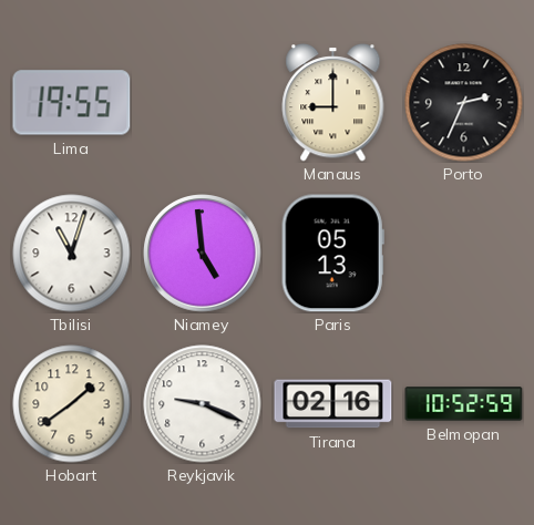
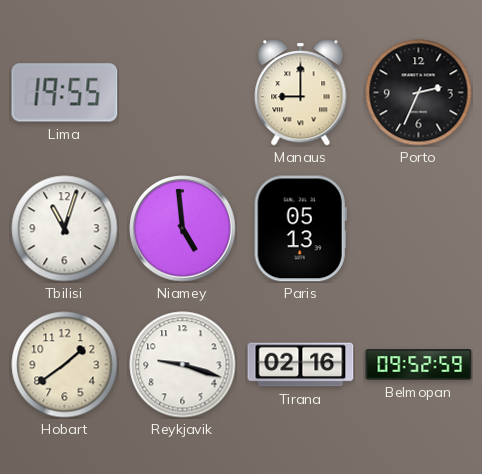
Reykjavik: 9:19 -> 9:18
Belmopan: 10:52 -> 09:52
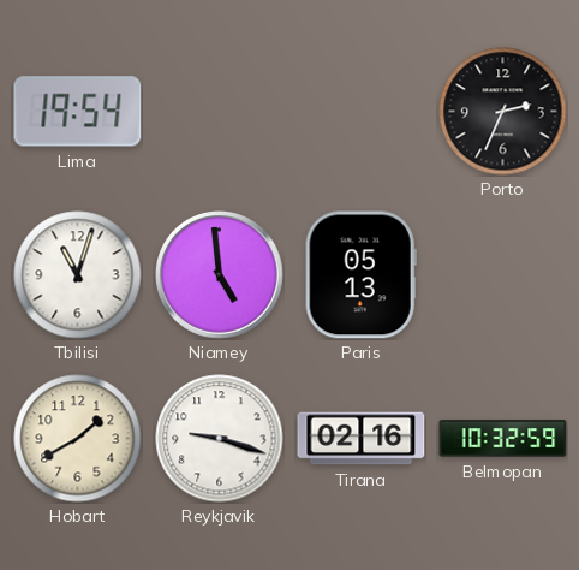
Lima: 19:55 -> 19:54
Manaus: 9:00 -> none
Hobart: 1:39 -> 1:40
Belmopan: 09:52 -> 10:32
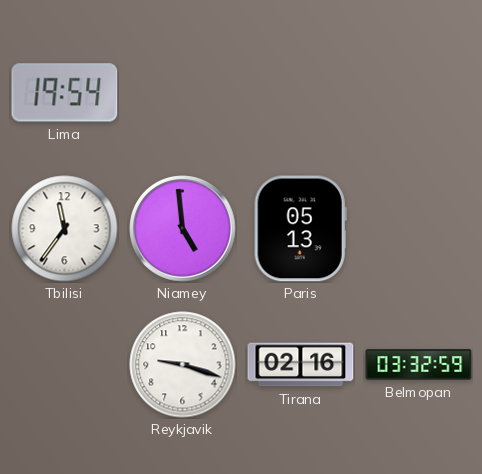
Porto: 2:34 -> none
Tbilisi: 11:03 -> 11:36
Hobart: 1:40 -> none
Belmopan: 10:32 -> 03:32
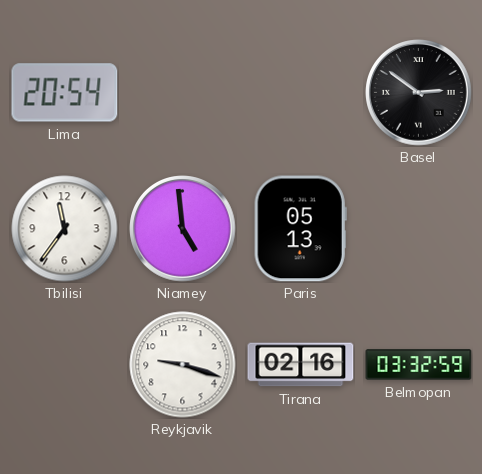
Lima: 19:54 -> 20:54
Basel: none -> 2:51
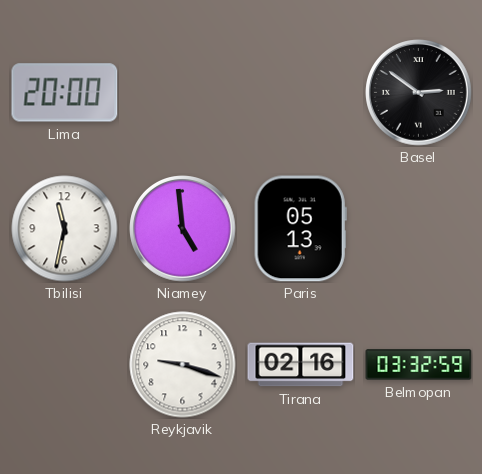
Lima: 20:54 -> 20:00
Tbilisi: 11:36 -> 11:32
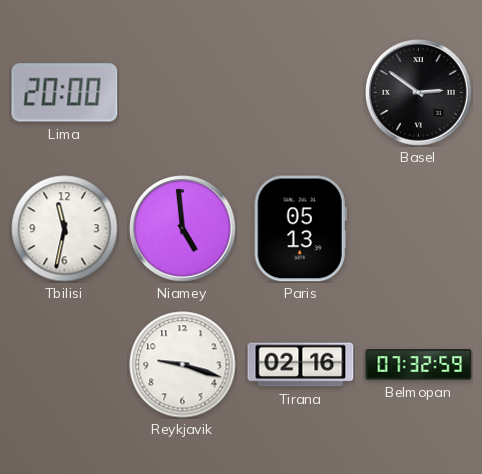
Belmopan: 03:32 -> 07:32
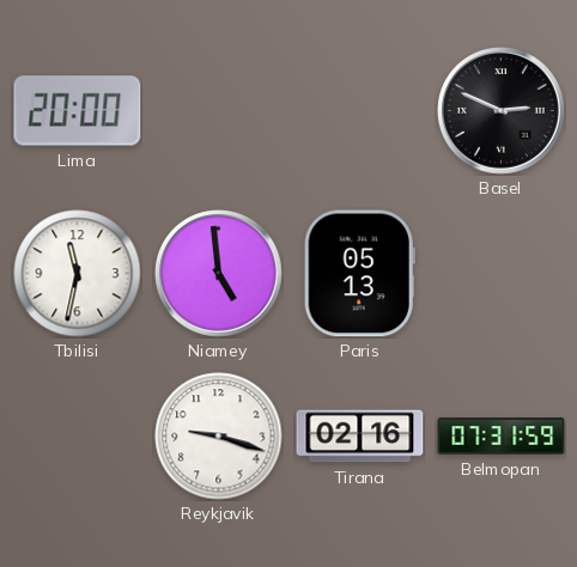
Basel: 2:51 -> 2:49
Belmopan: 07:32 -> 07:31
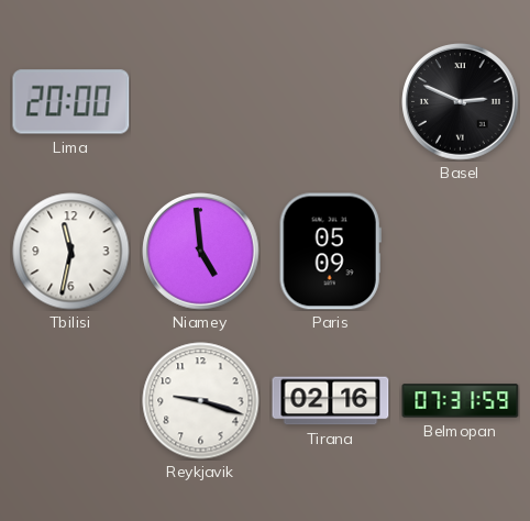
Paris: 05:13 -> 05:09
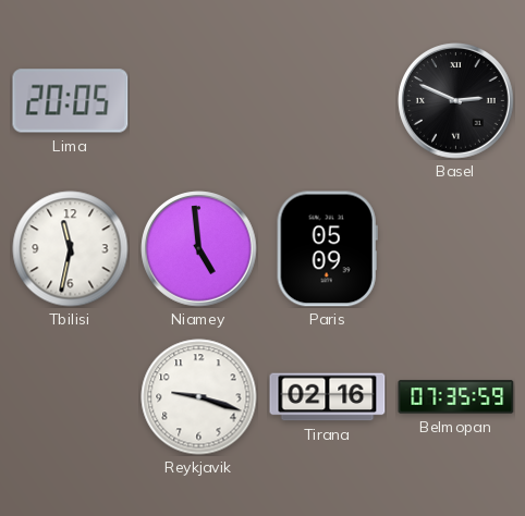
Lima: 20:00 -> 20:05
Belmopan: 07:31 -> 07:35
